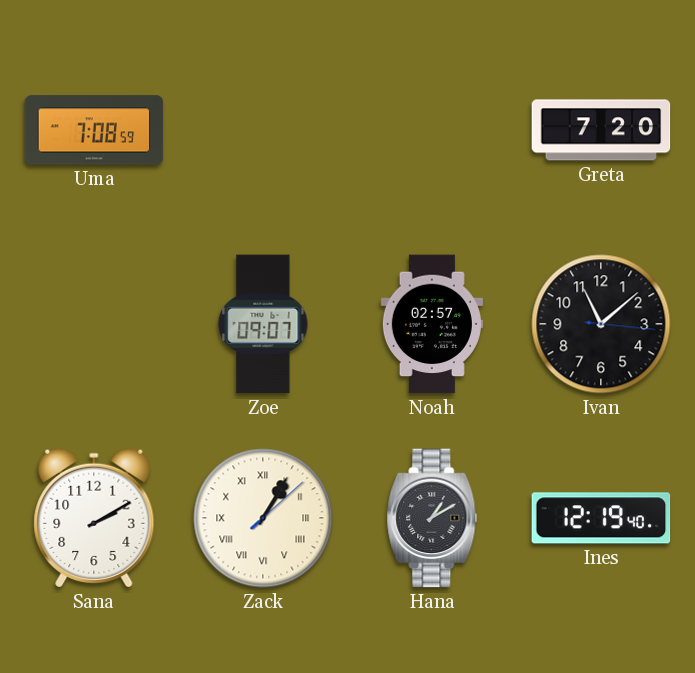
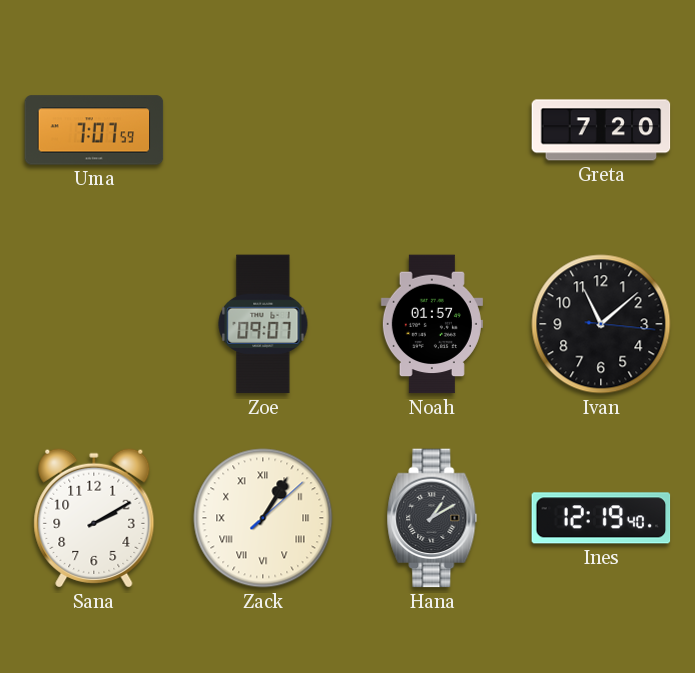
Uma: 7:08 -> 7:07
Noah: 02:57 -> 01:57
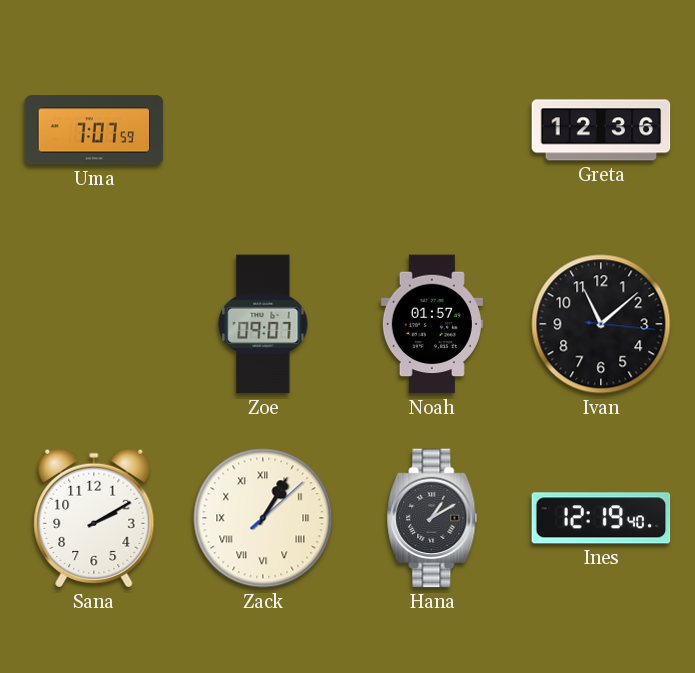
Greta: 7:20 -> 12:36
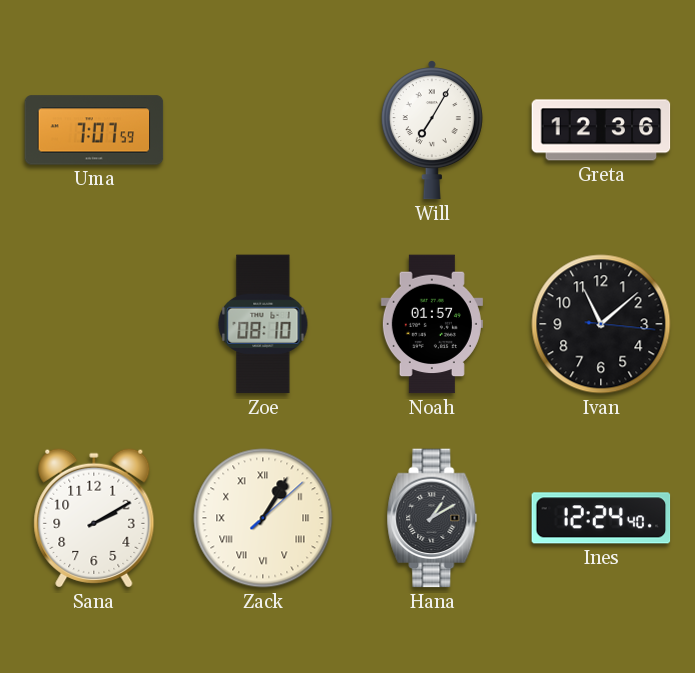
Will: none -> 7:05
Zoe: 09:07 -> 08:10
Ines: 12:19 -> 12:24
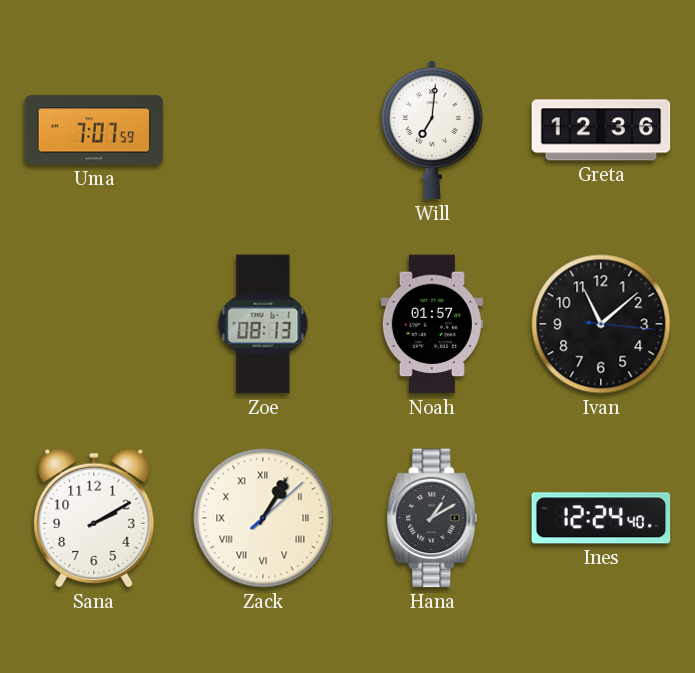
Will: 7:05 -> 7:01
Zoe: 08:10 -> 08:13
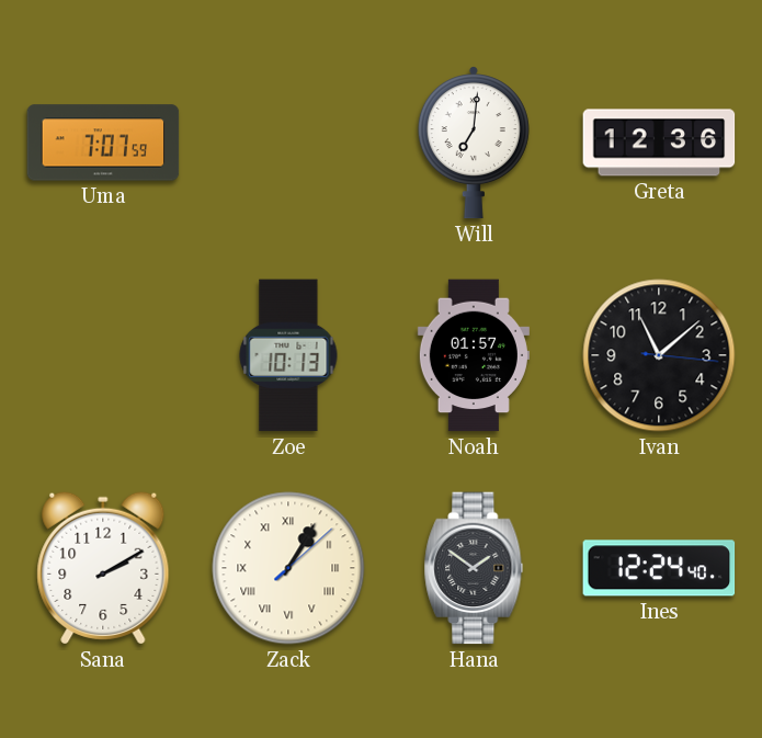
Zoe: 08:13 -> 10:13
Hana: 1:10 -> 1:51
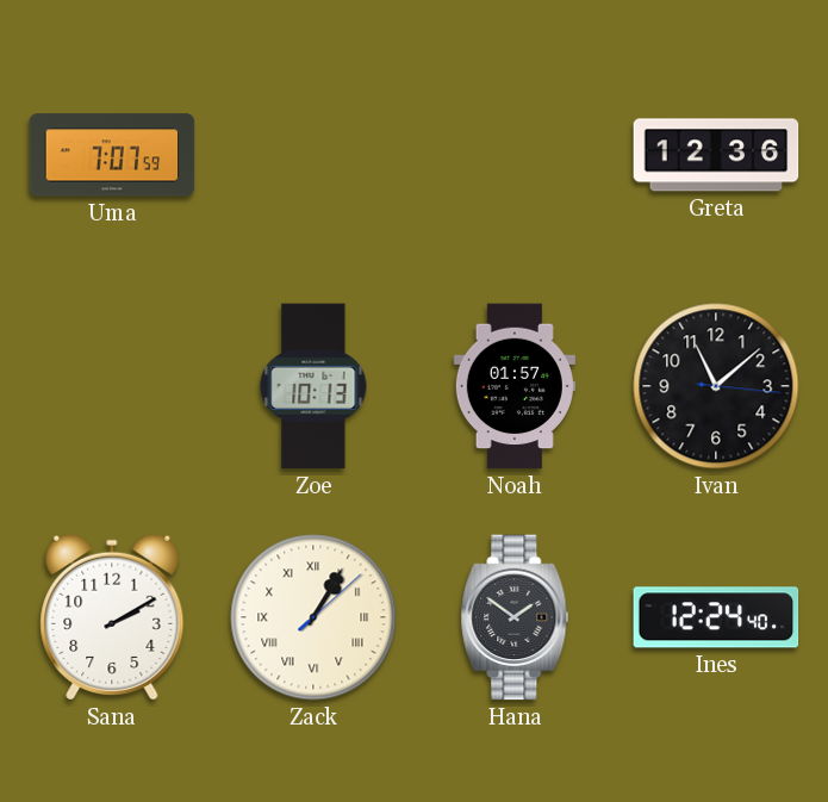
Will: 7:01 -> none
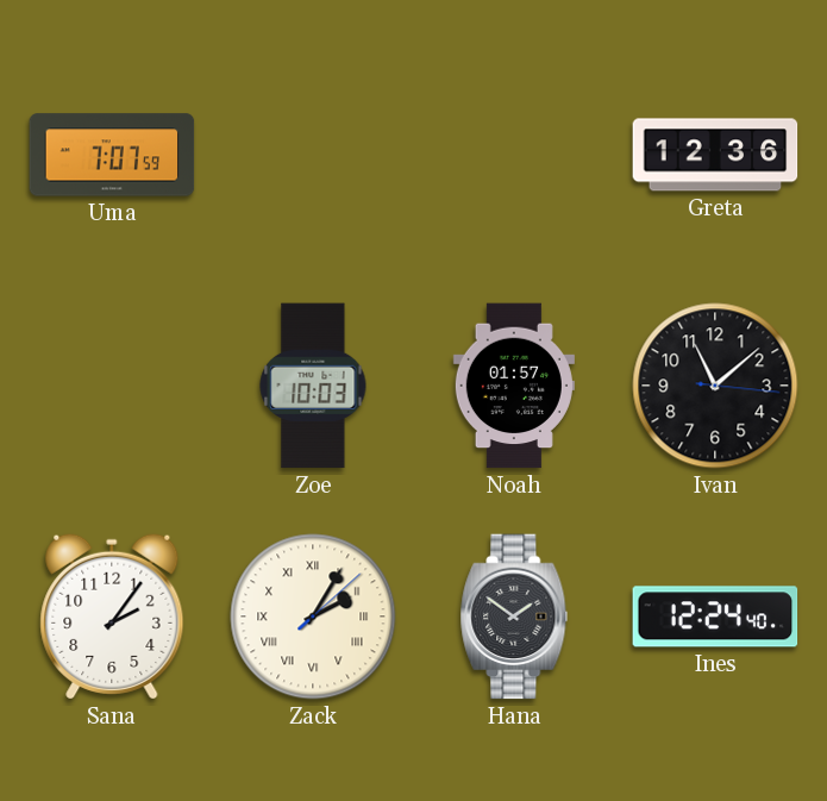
Zoe: 10:13 -> 10:03
Sana: 2:10 -> 2:06
Zack: 1:05 -> 2:05
